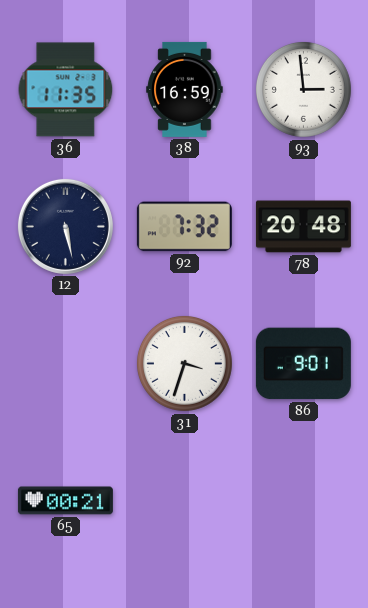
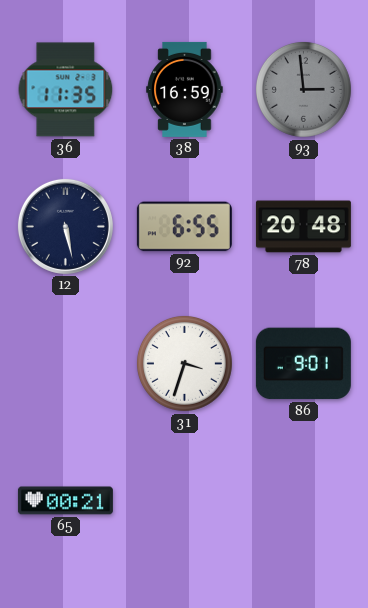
93 dial: white -> grey
92: 7:32 -> 6:55
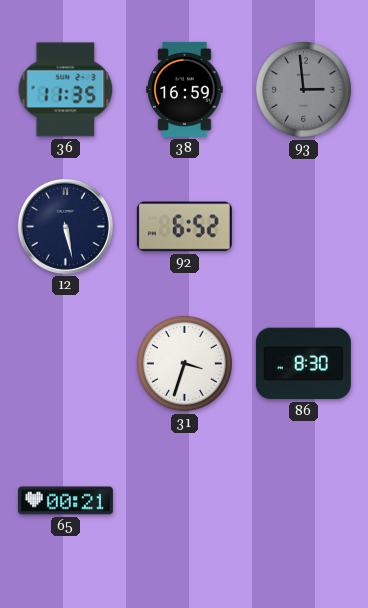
92: 6:55 -> 6:52
78: 20:48 -> none
86: 9:01 -> 8:30
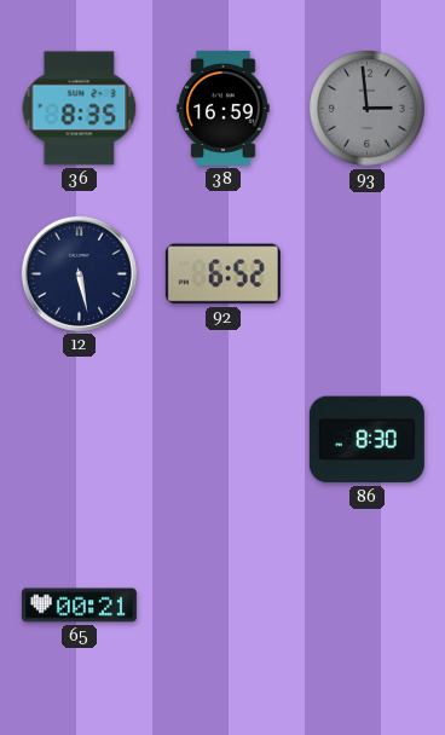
36: 11:35 -> 8:35
31: 3:33 -> none
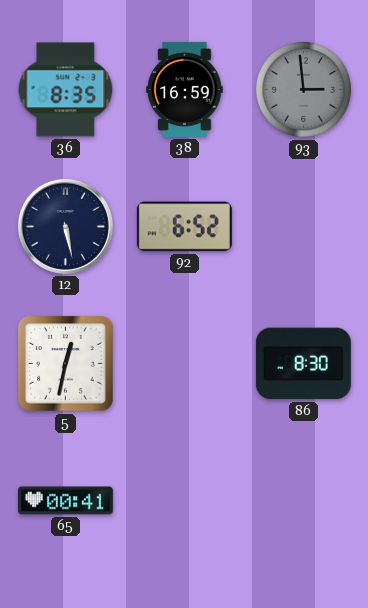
5: none -> 12:32
65: 00:21 -> 00:41
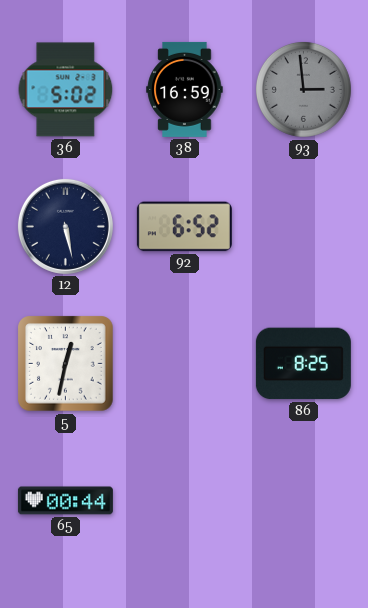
36: 8:35 -> 5:02
86: 8:30 -> 8:25
65: 00:41 -> 00:44
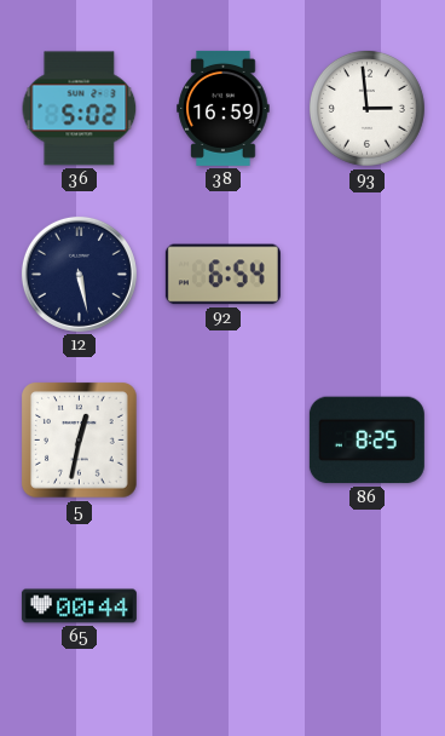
93 dial: grey -> white
92: 6:52 -> 6:54
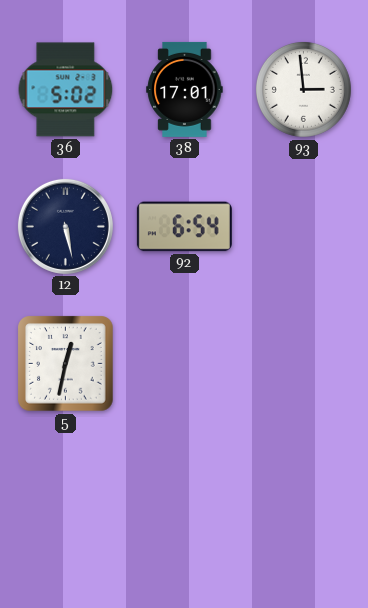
38: 16:59 -> 17:01
86: 8:25 -> none
65: 00:44 -> none
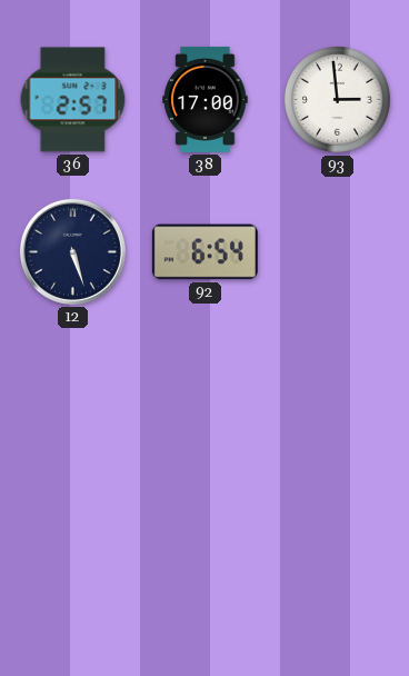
36: 5:02 -> 2:57
38: 17:01 -> 17:00
12: 5:28 -> 5:27
5: 12:32 -> none
